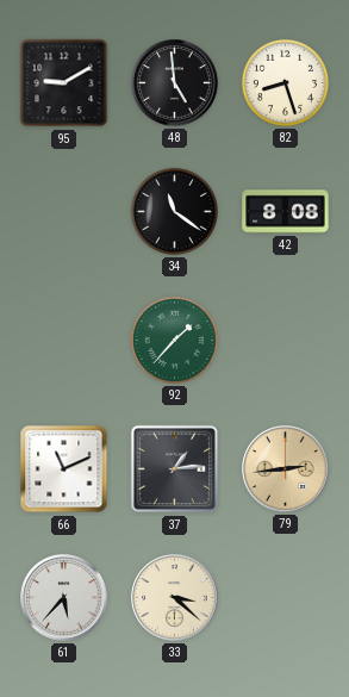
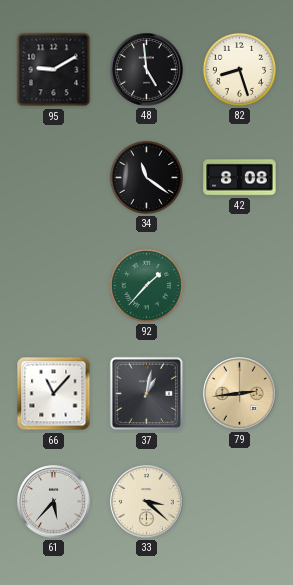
66: 11:11 -> 11:07
37: 1:14 -> 1:02
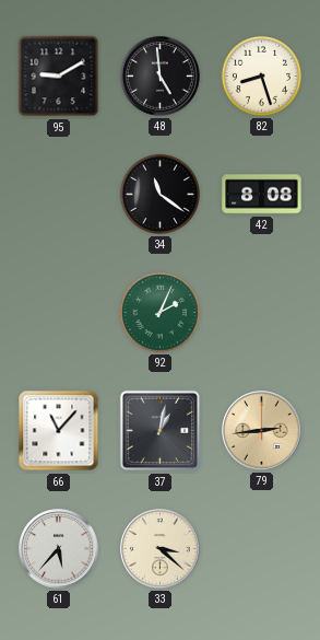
92: 1:37 -> 2:04
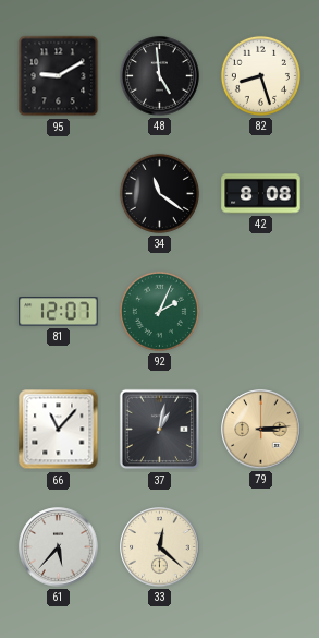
81: none -> 12:07
79: 2:44 -> 3:14
33: 3:22 -> 12:22
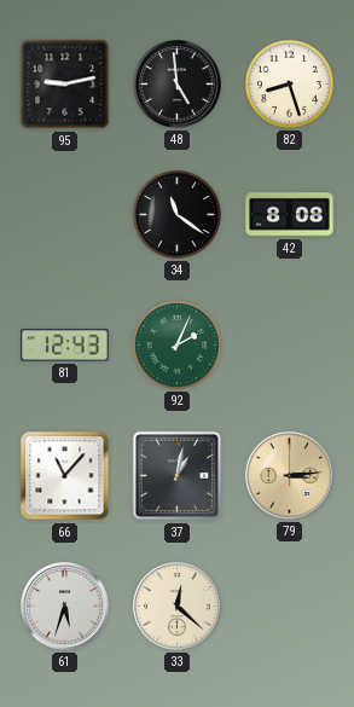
95: 9:10 -> 9:13
81: 12:07 -> 12:43
61: 5:37 -> 5:33
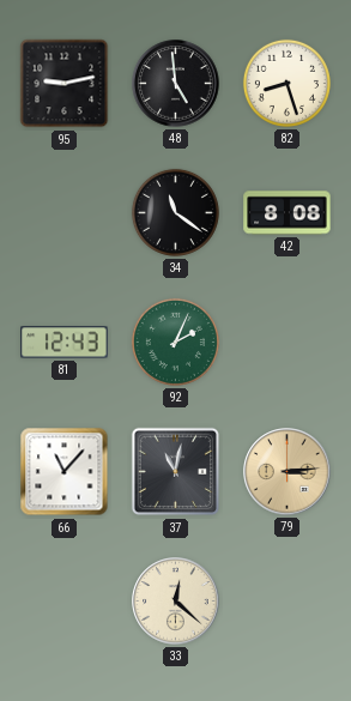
37: 1:02 -> 11:02
61: 5:33 -> none
